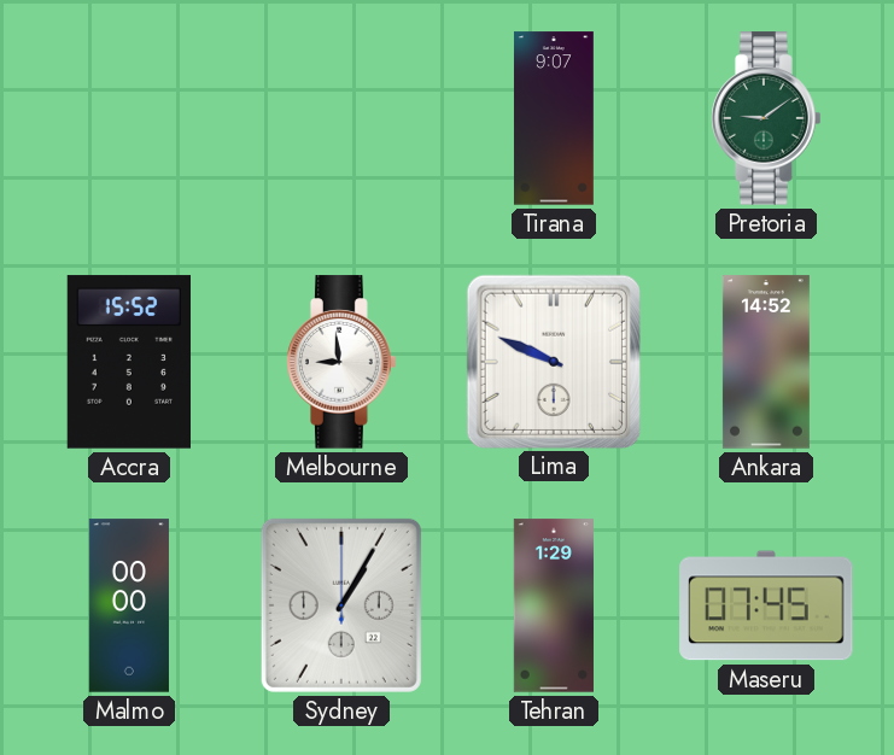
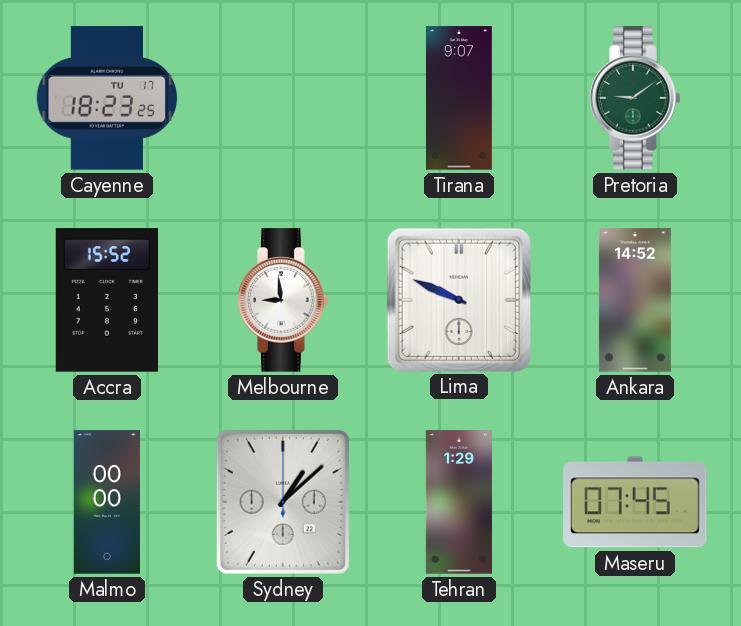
Cayenne: none -> 18:23
Sydney: 1:05 -> 1:08
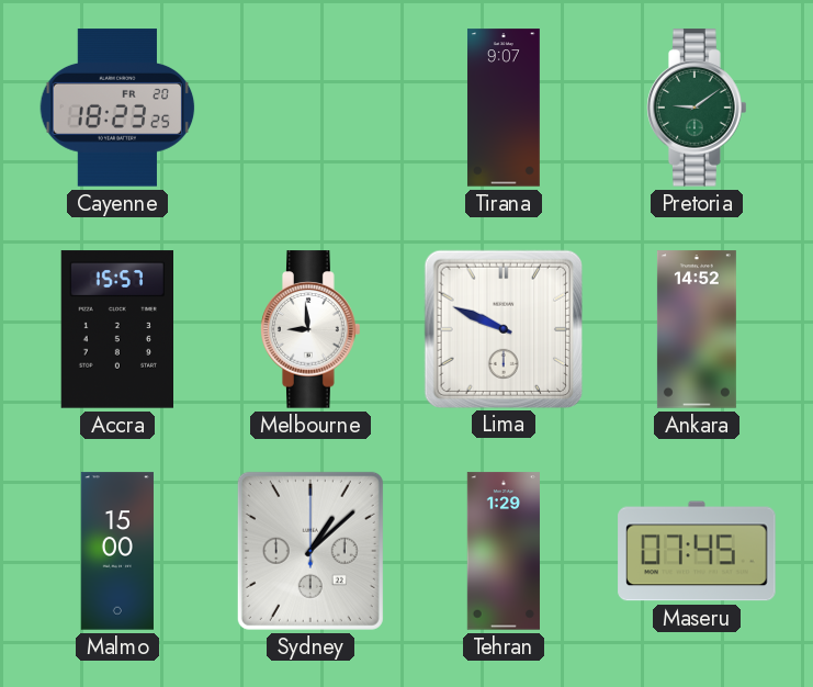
Cayenne date: TU 17 -> FR 20
Accra: 15:52 -> 15:57
Malmo: 00:00 -> 15:00
